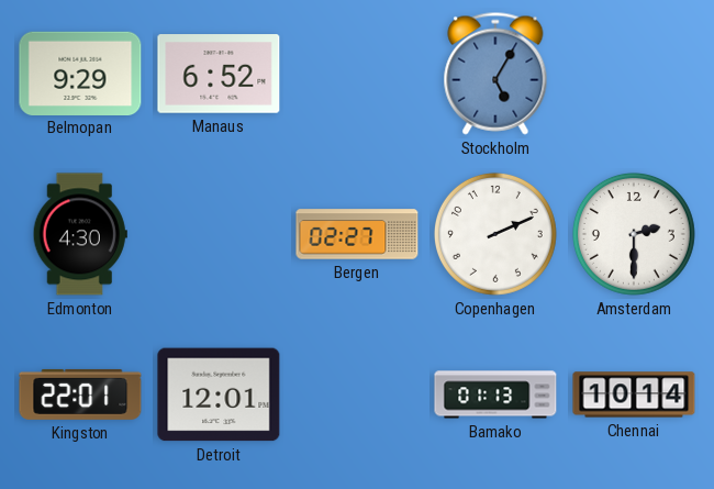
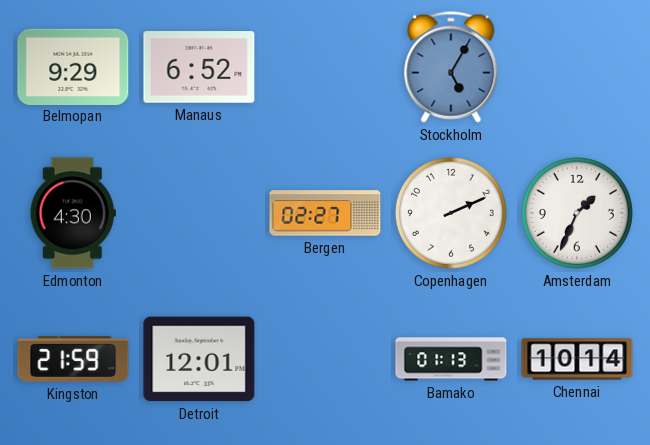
Amsterdam: 2:30 -> 1:34
Kingston: 22:01 -> 21:59
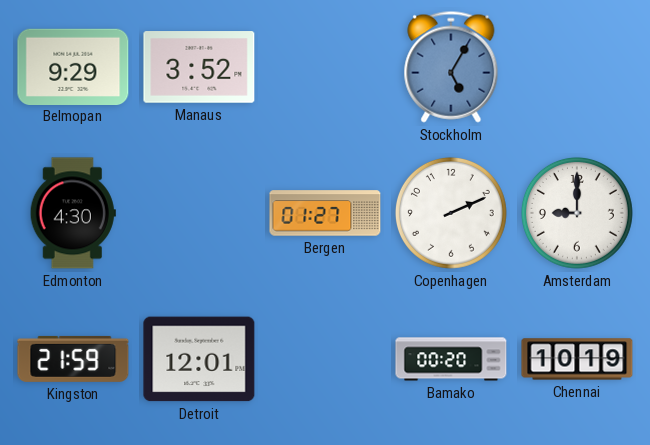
Manaus: 6:52 -> 3:52
Bergen: 02:27 -> 01:27
Amsterdam: 1:34 -> 9:00
Bamako: 01:13 -> 00:20
Chennai: 10:14 -> 10:19
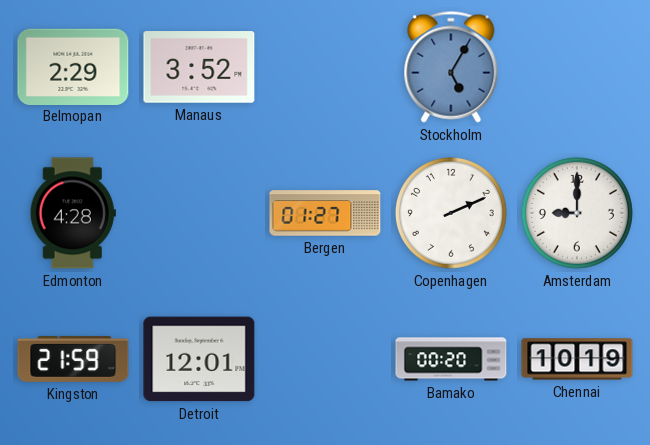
Belmopan: 9:29 -> 2:29
Edmonton: 4:30 -> 4:28
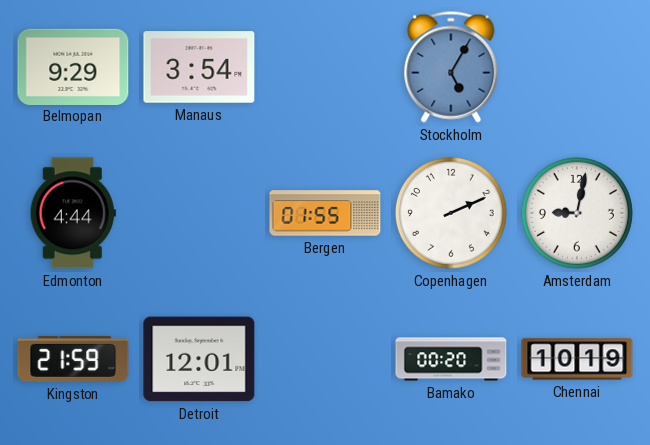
Belmopan: 2:29 -> 9:29
Manaus: 3:52 -> 3:54
Edmonton: 4:28 -> 4:44
Bergen: 01:27 -> 01:55
Amsterdam: 9:00 -> 9:02
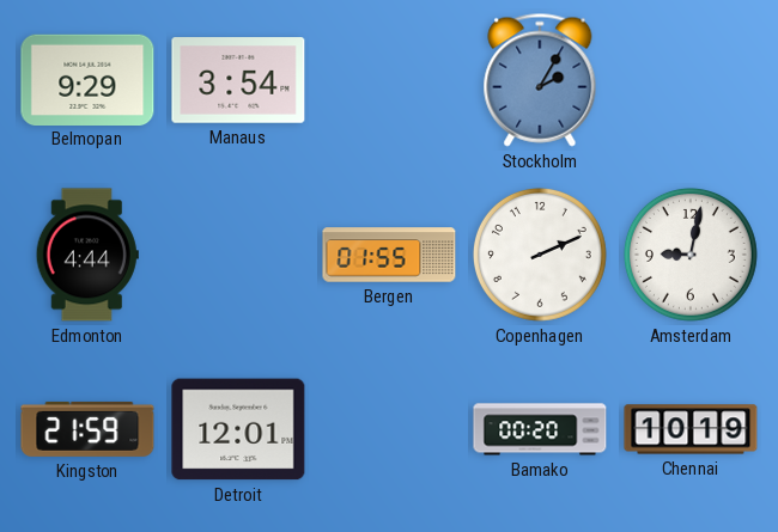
Stockholm: 5:05 -> 2:05
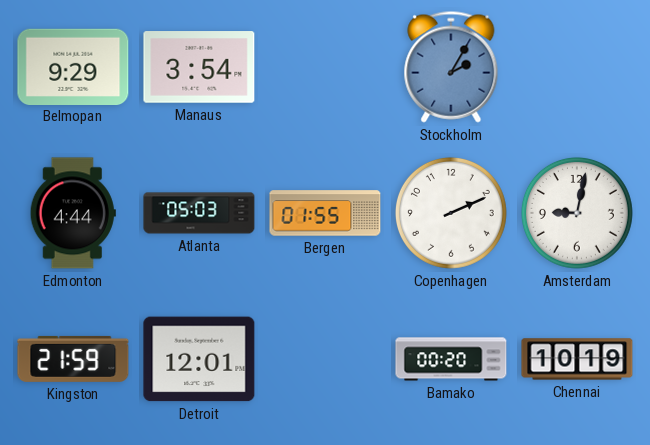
Atlanta: none -> 05:03
